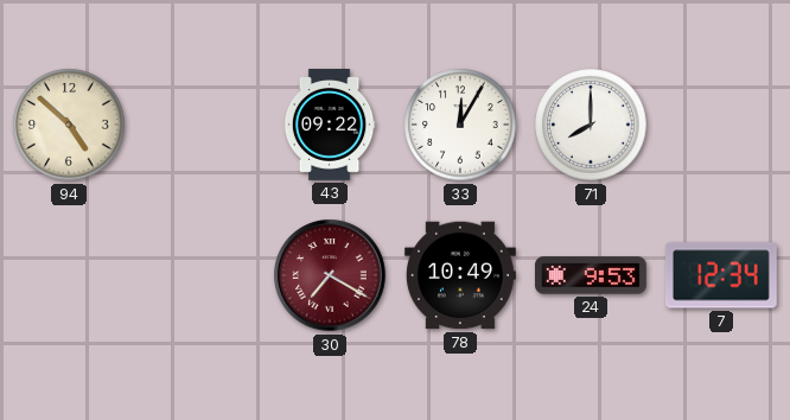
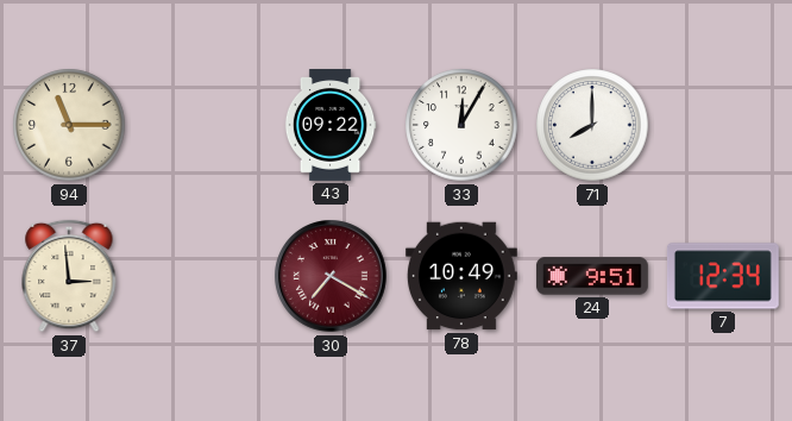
94: 4:52 -> 11:15
37: none -> 2:59
24: 9:53 -> 9:51
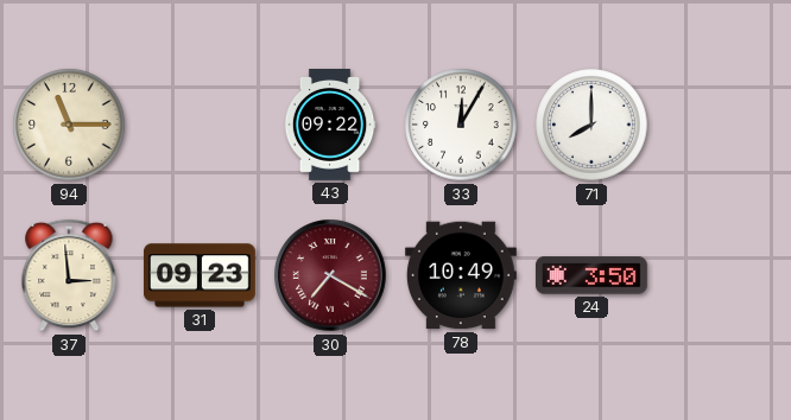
31: none -> 09:23
24: 9:51 -> 3:50
7: 12:34 -> none
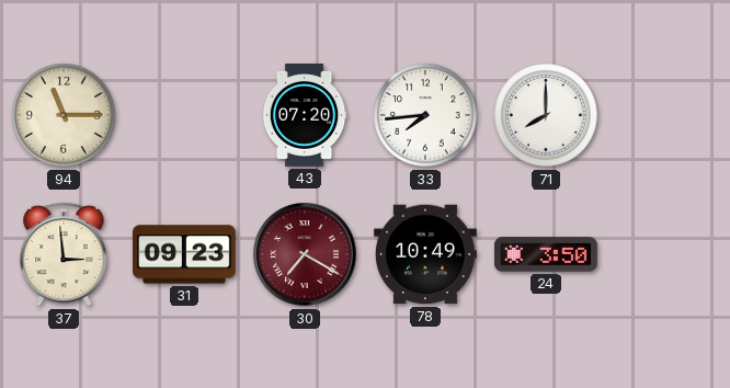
43: 09:22 -> 07:20
33: 12:05 -> 7:44
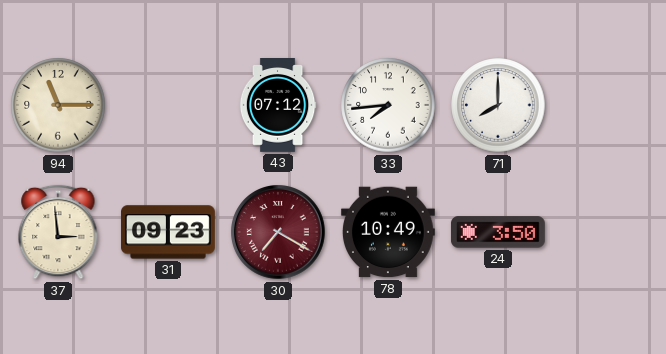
43: 07:20 -> 07:12
